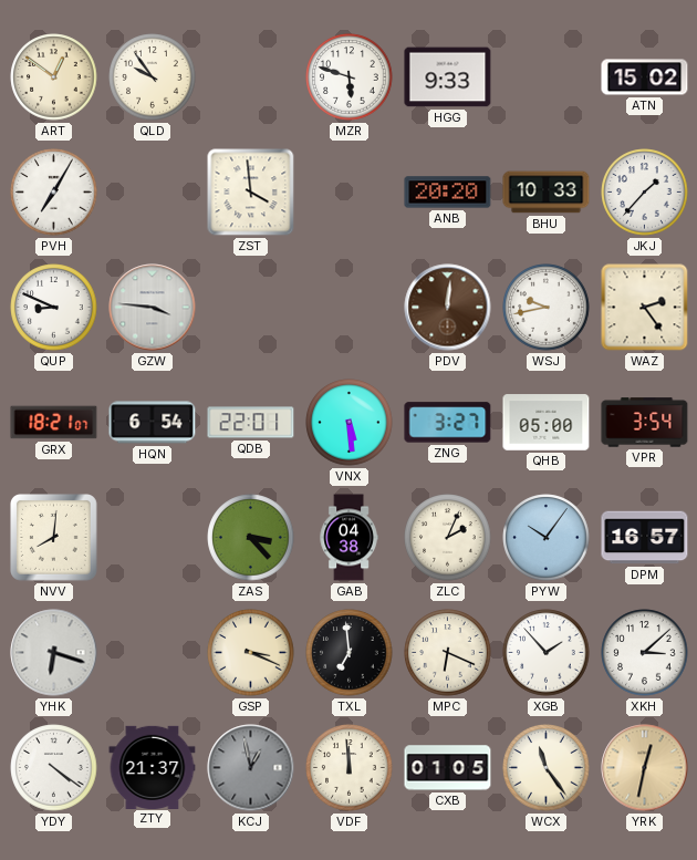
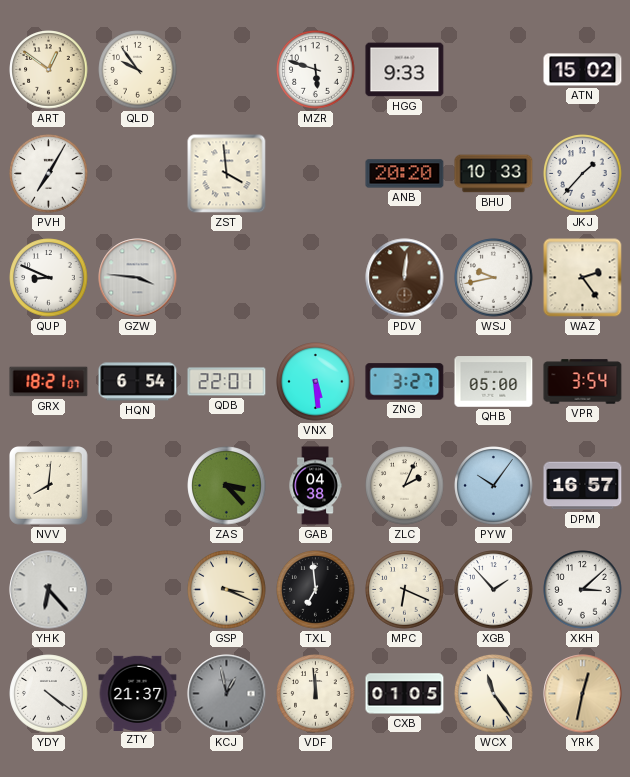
YHK: 6:18 -> 6:23
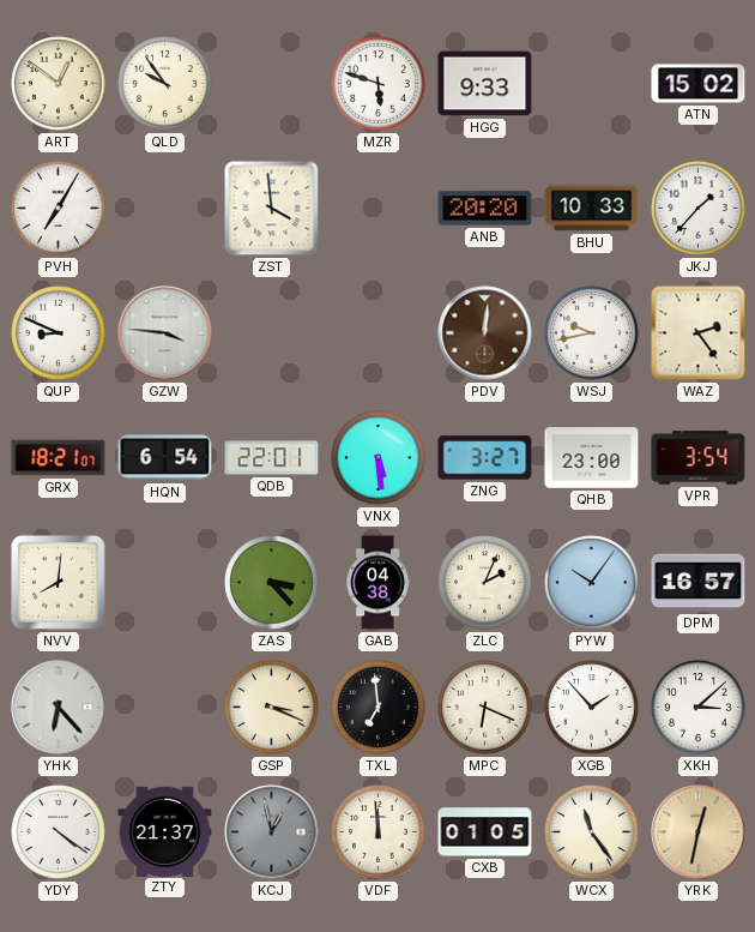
QHB: 05:00 -> 23:00
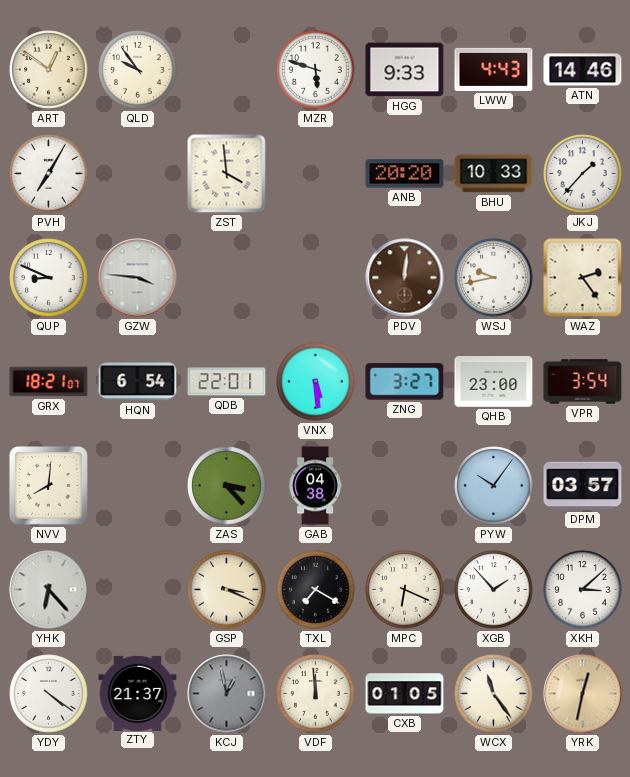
LWW: none -> 4:43
ATN: 15:02 -> 14:46
ZLC: 2:04 -> none
DPM: 16:57 -> 03:57
TXL: 6:59 -> 7:20
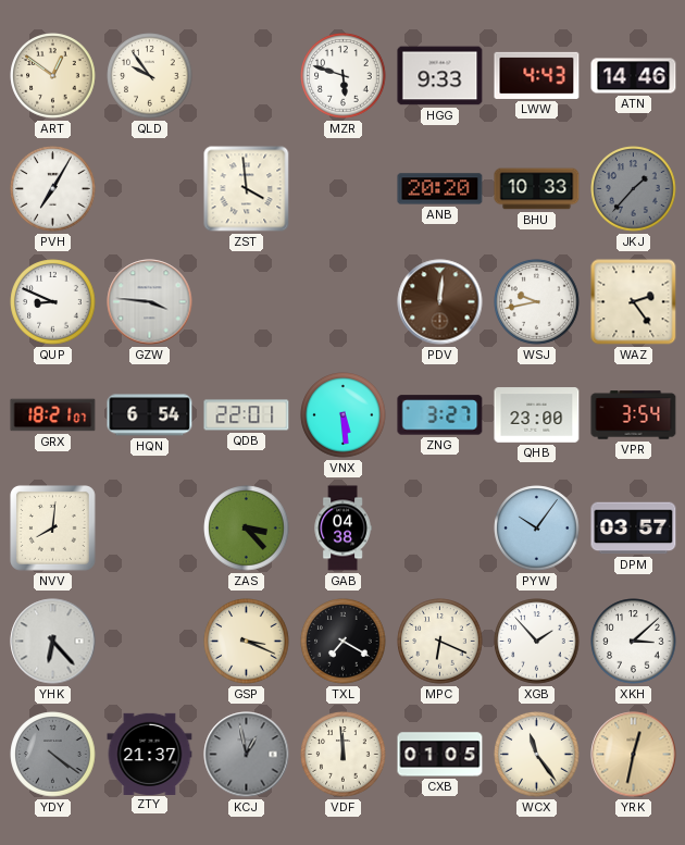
JKJ dial: white -> grey
YDY dial: white -> grey
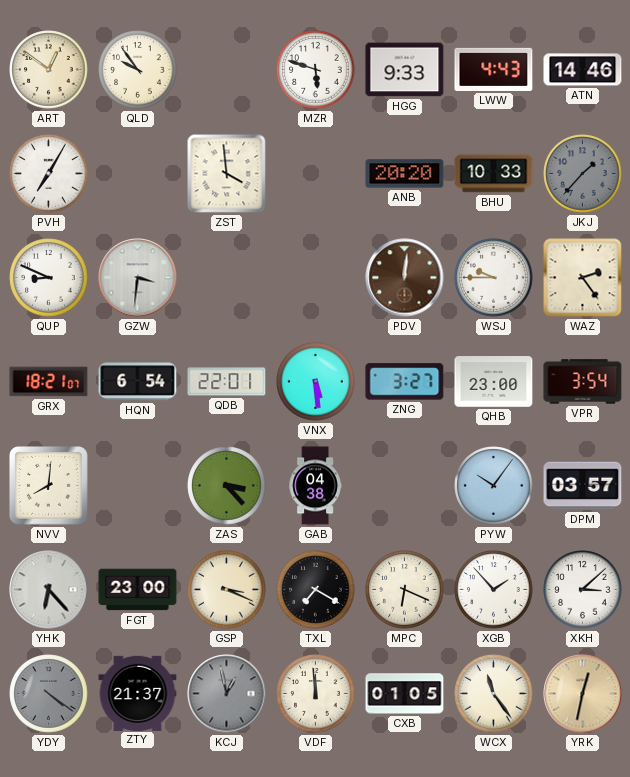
GZW: 3:46 -> 3:31
WSJ: 9:43 -> 9:45
FGT: none -> 23:00
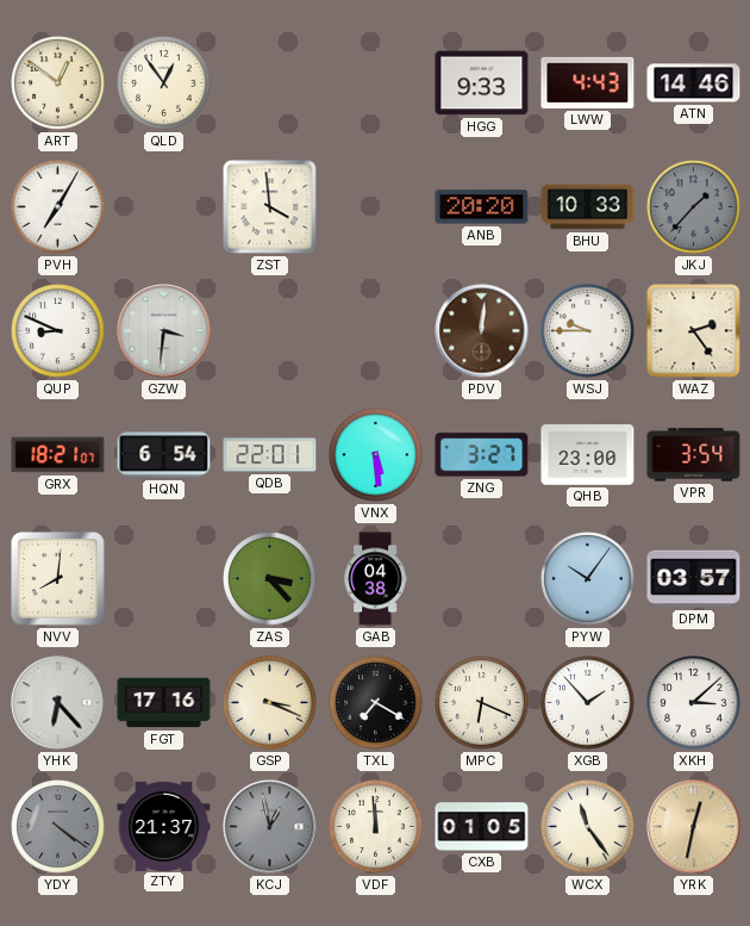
QLD: 9:54 -> 12:54
MZR: 5:48 -> none
FGT: 23:00 -> 17:16
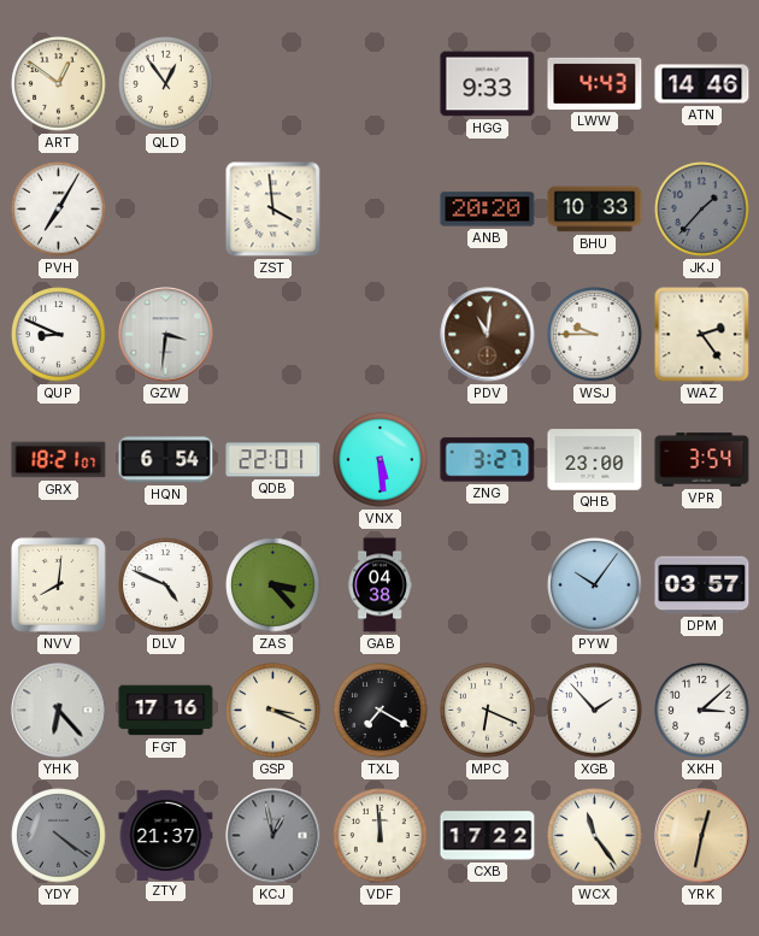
PDV: 12:01 -> 11:01
DLV: none -> 4:49
CXB: 01:05 -> 17:22
